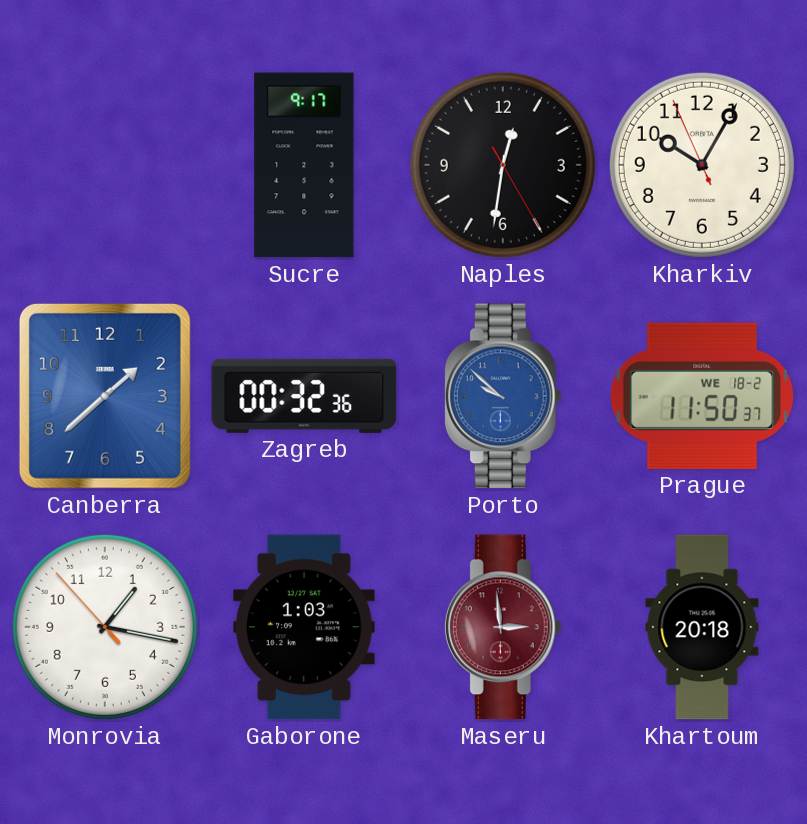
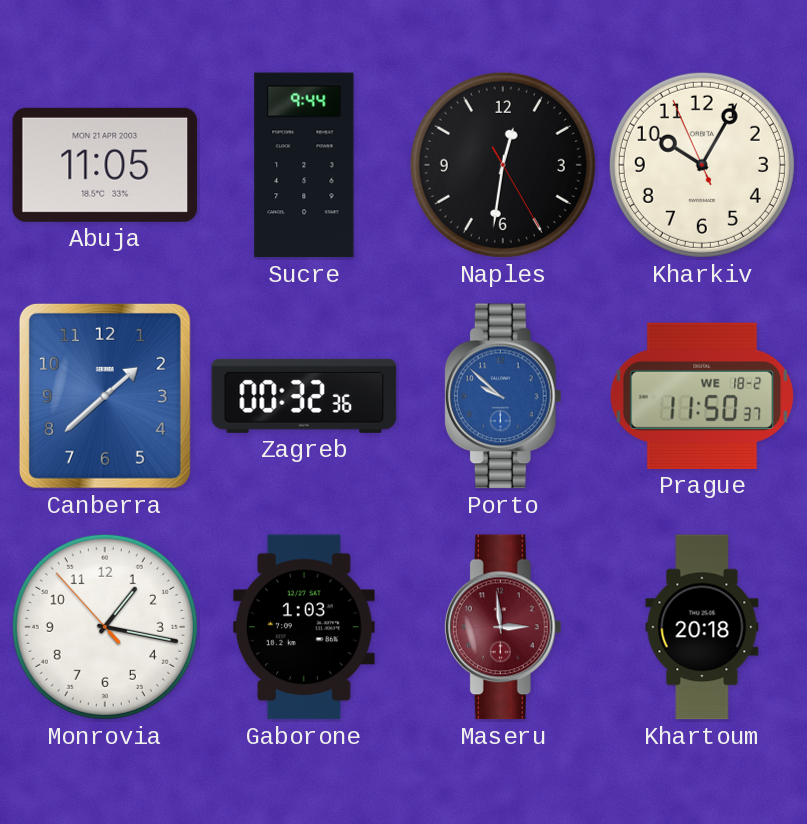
Abuja: none -> 11:05
Sucre: 9:17 -> 9:44
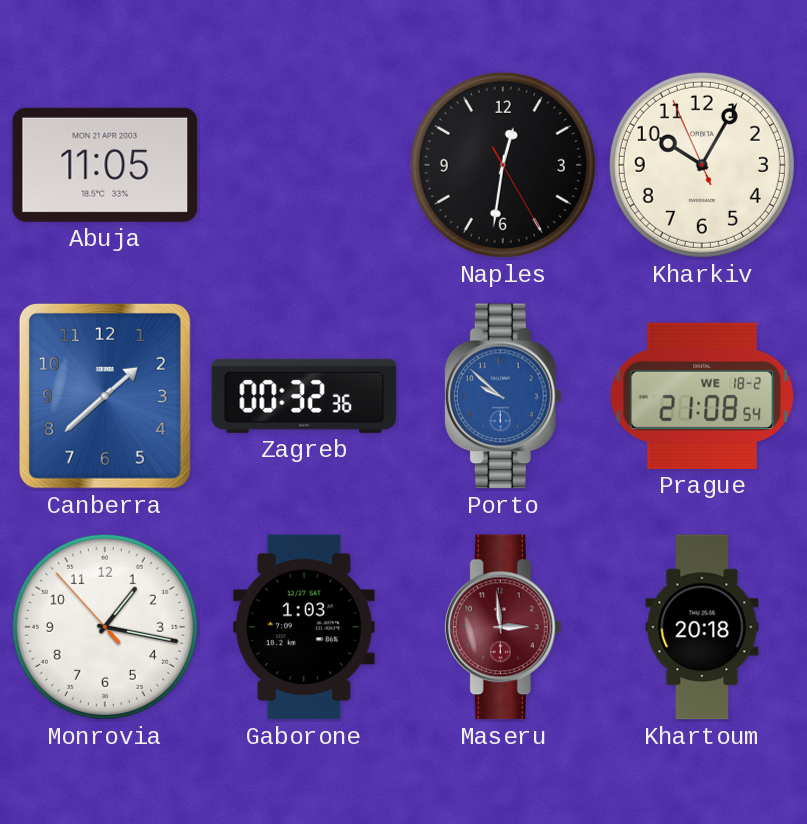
Sucre: 9:44 -> none
Prague: 11:50 -> 21:08
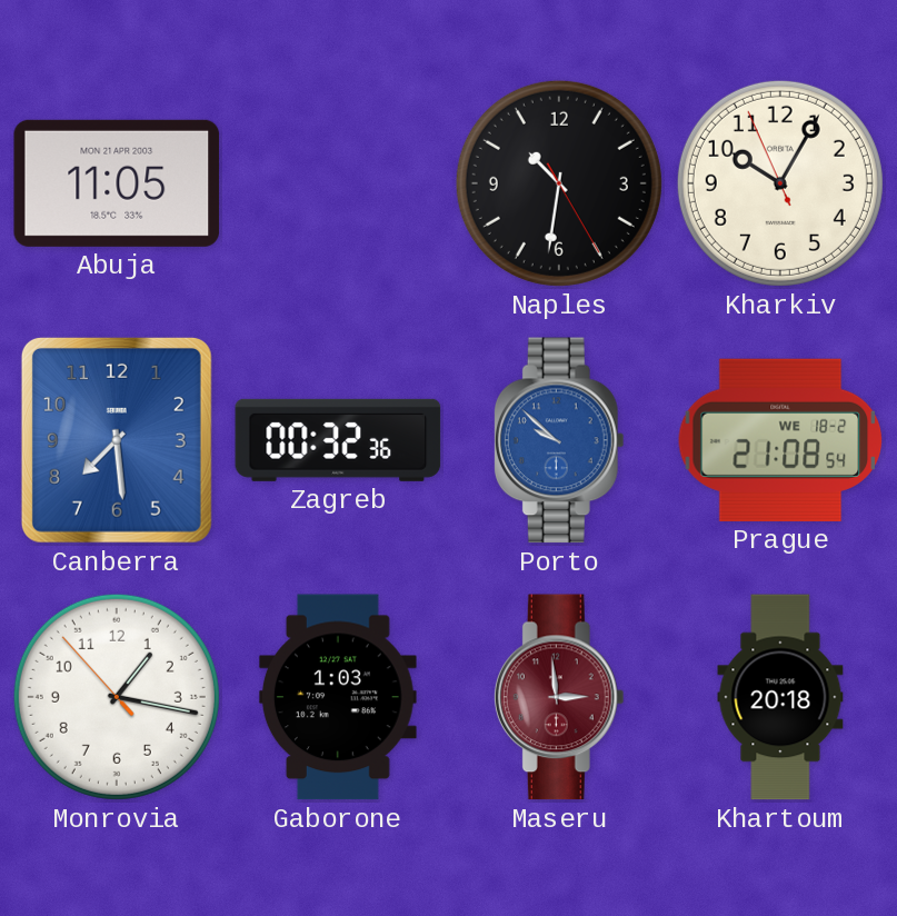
Naples: 12:31 -> 10:31
Canberra: 1:38 -> 7:29
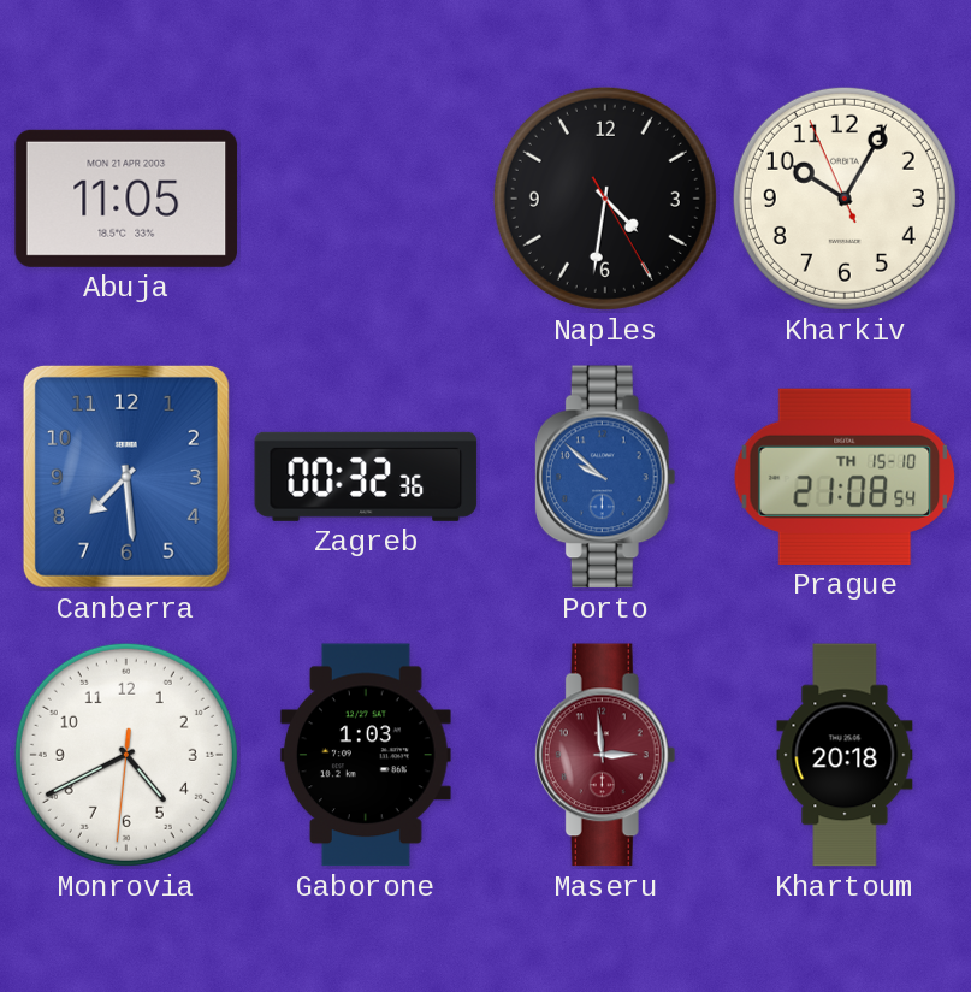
Naples: 10:31 -> 4:31
Prague date: WE 18-2 -> TH 15-10
Monrovia: 1:16 -> 4:40
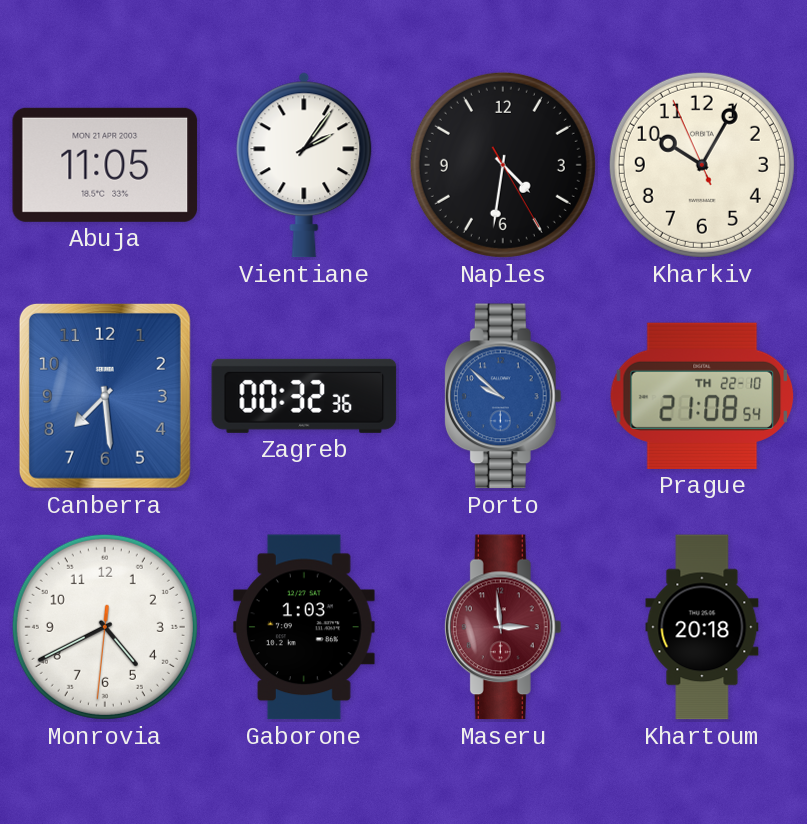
Vientiane: none -> 2:06
Prague date: TH 15-10 -> TH 22-10
